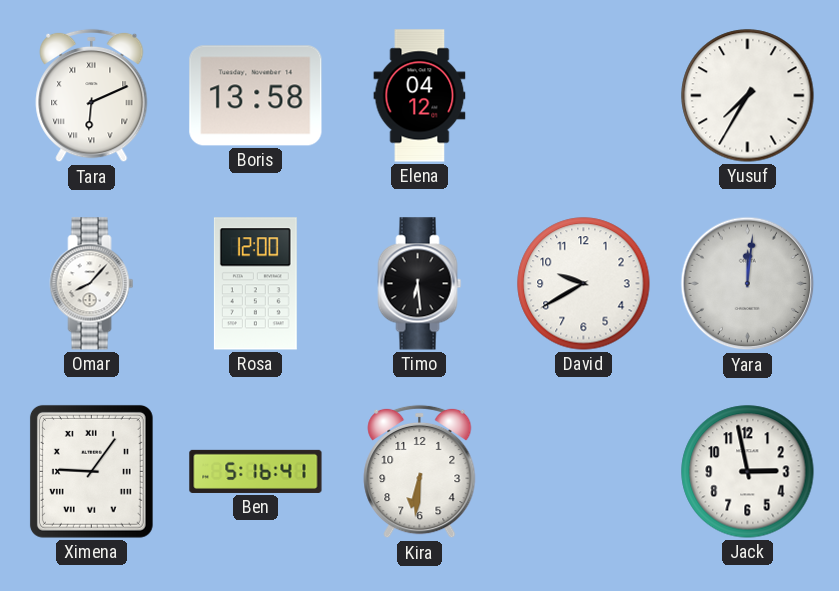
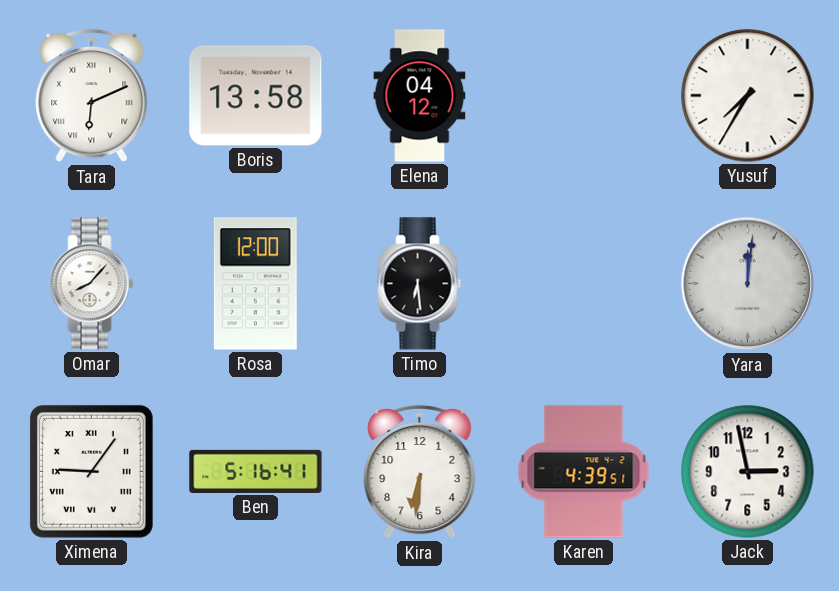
David: 9:40 -> none
Karen: none -> 4:39
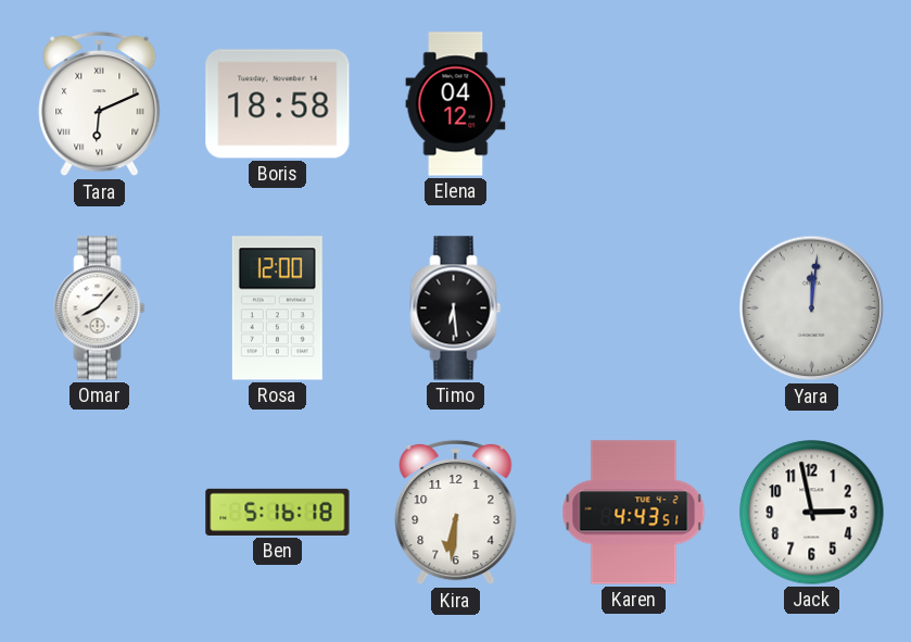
Boris: 13:58 -> 18:58
Yusuf: 7:35 -> none
Ximena: 9:06 -> none
Ben: 5:16:41 -> 5:16:18
Karen: 4:39 -> 4:43
